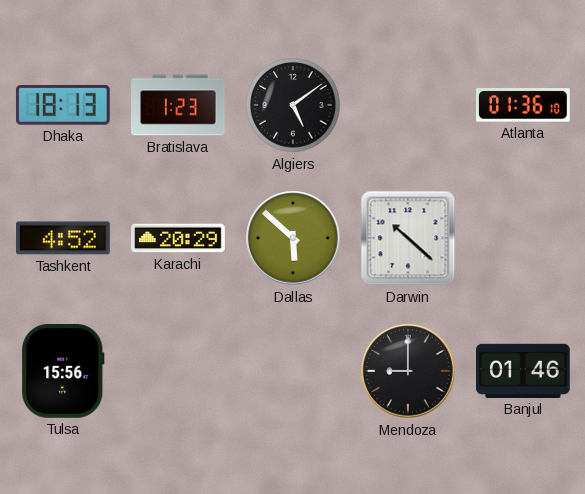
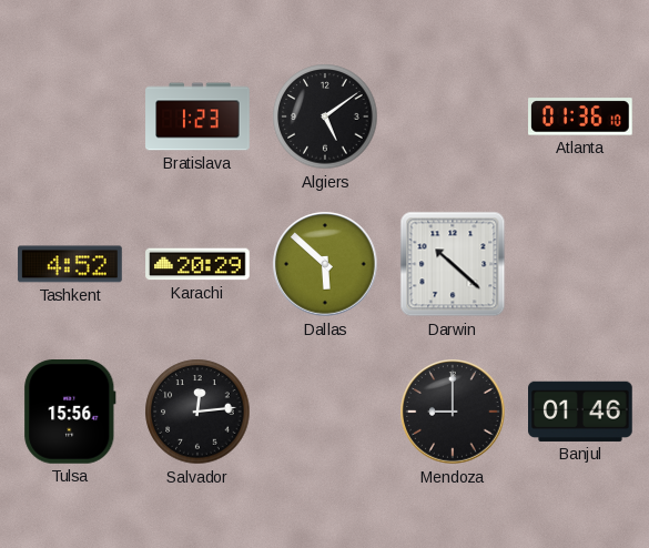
Dhaka: 18:13 -> none
Salvador: none -> 12:14
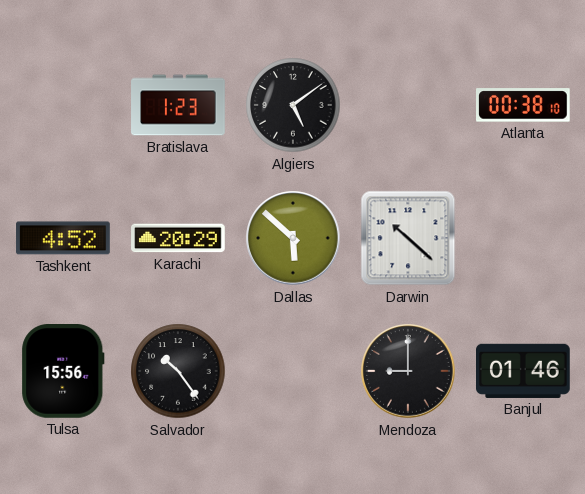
Atlanta: 01:36 -> 00:38
Salvador: 12:14 -> 10:24
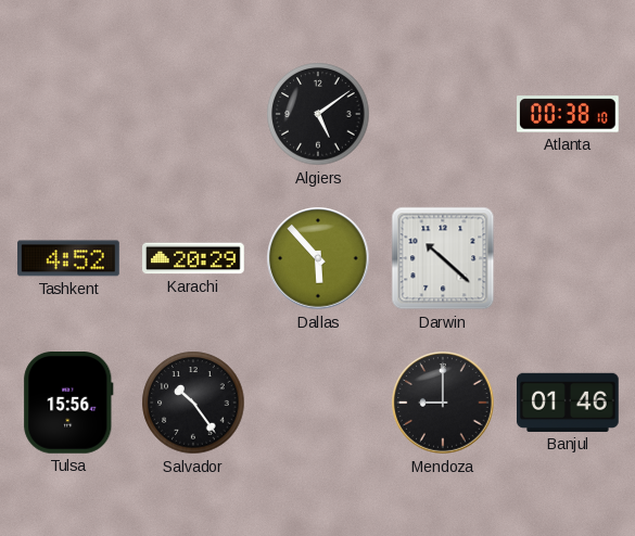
Bratislava: 1:23 -> none
Dallas: 5:52 -> 5:53
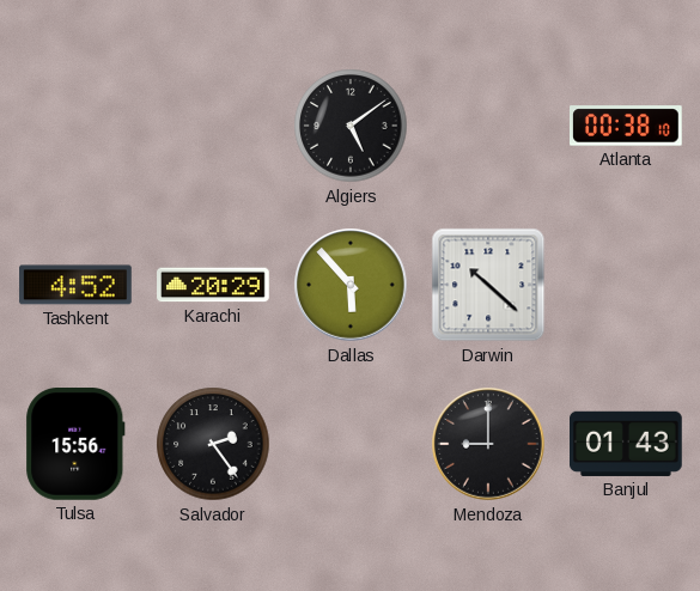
Salvador: 10:24 -> 2:24
Banjul: 01:46 -> 01:43
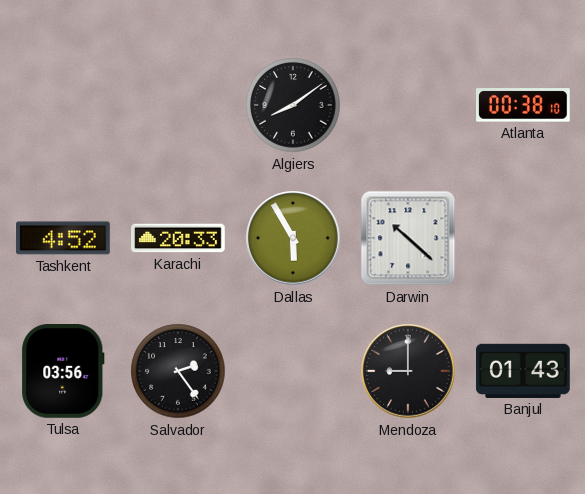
Algiers: 5:09 -> 8:09
Karachi: 20:29 -> 20:33
Dallas: 5:53 -> 5:55
Tulsa: 15:56 -> 03:56
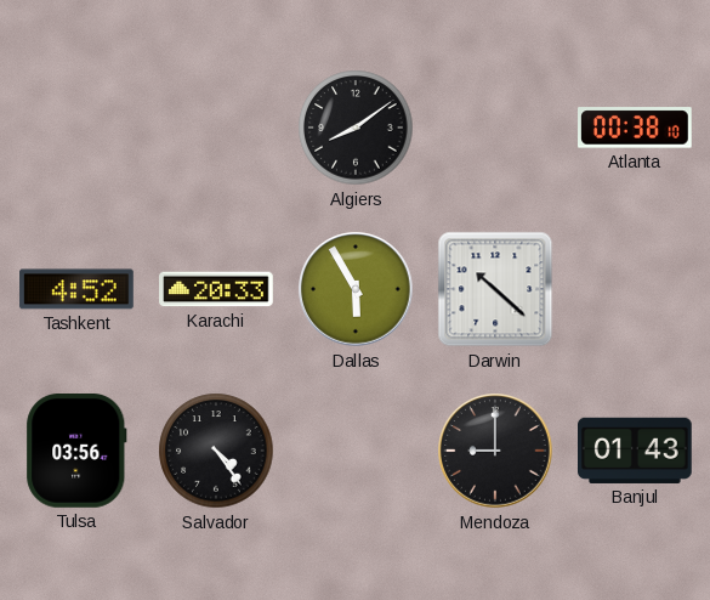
Salvador: 2:24 -> 4:24
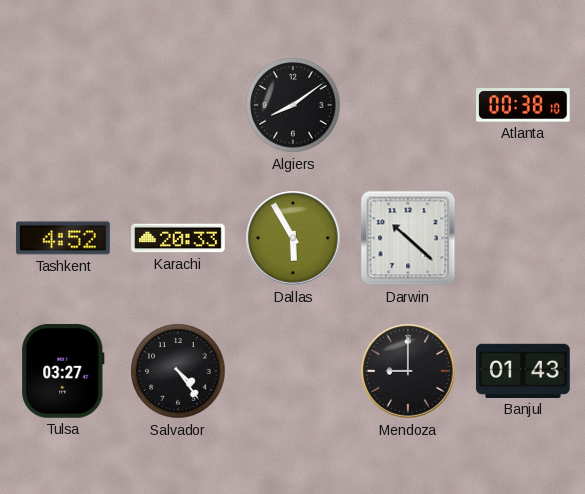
Tulsa: 03:56 -> 03:27
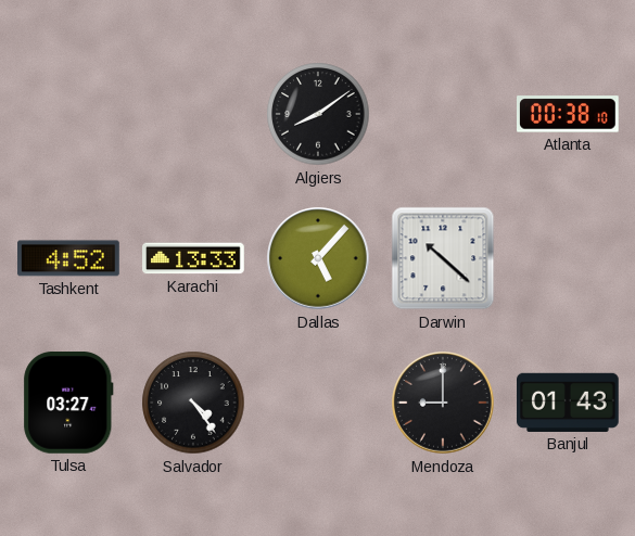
Karachi: 20:33 -> 13:33
Dallas: 5:55 -> 5:07
